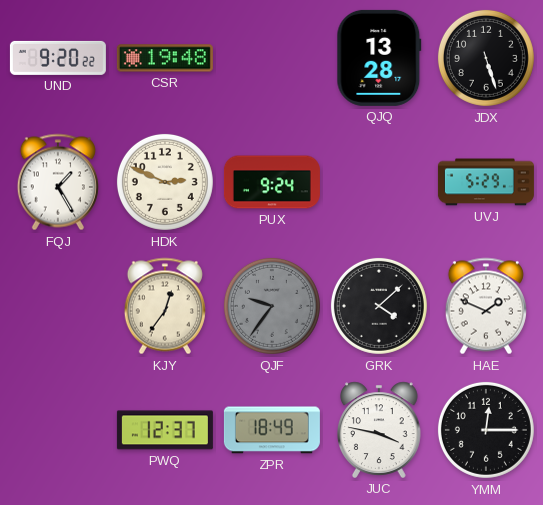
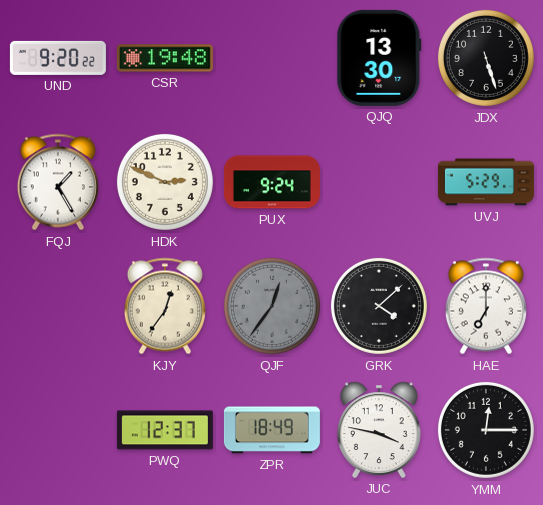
QJQ: 13:28 -> 13:30
QJF: 9:36 -> 12:36
HAE: 1:49 -> 7:00
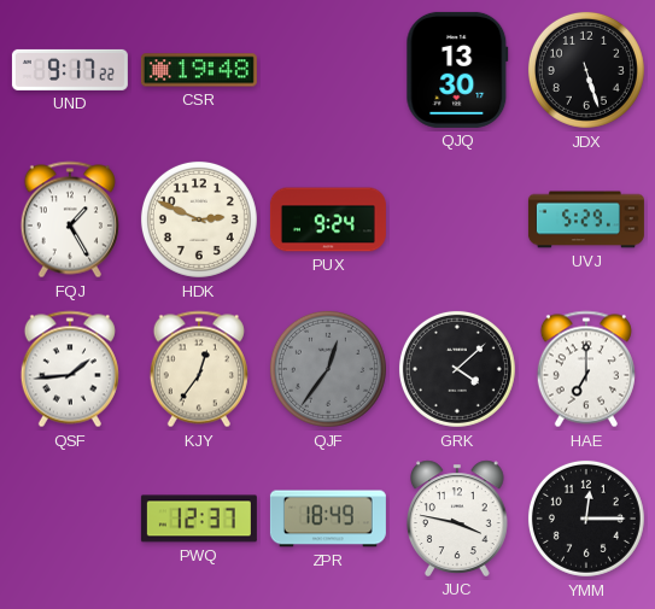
UND: 9:20 -> 9:17
QSF: none -> 1:44
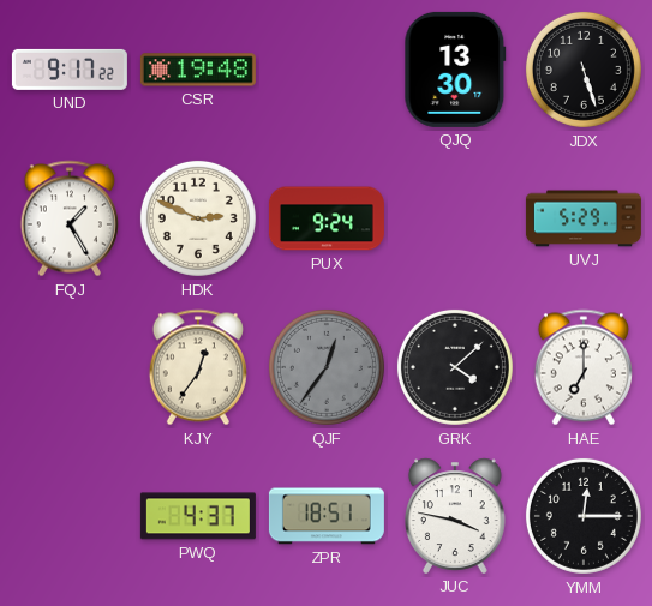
QSF: 1:44 -> none
PWQ: 12:37 -> 4:37
ZPR: 18:49 -> 18:51
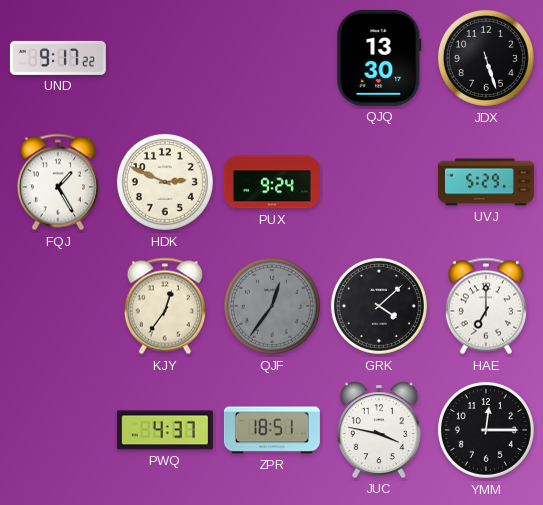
CSR: 19:48 -> none
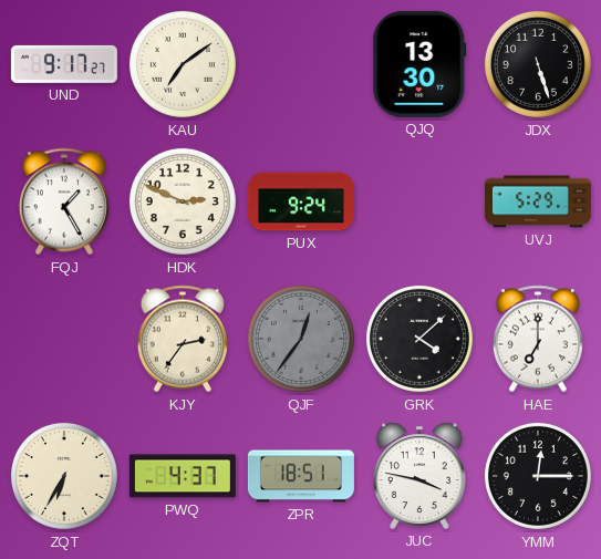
UND: 9:17:22 -> 9:17:27
KAU: none -> 7:09
KJY: 12:36 -> 2:36
ZQT: none -> 6:35
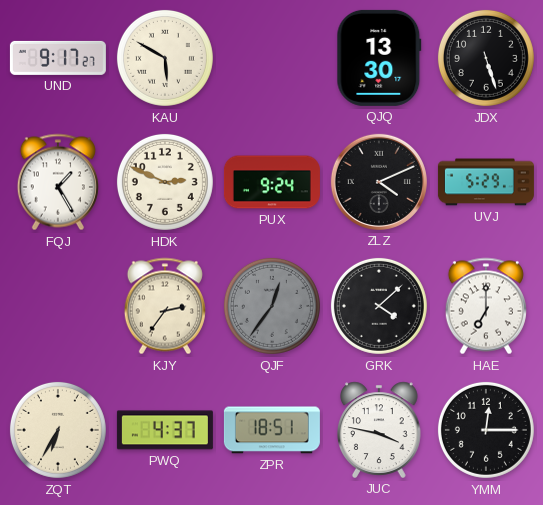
KAU: 7:09 -> 5:50
ZLZ: none -> 4:11
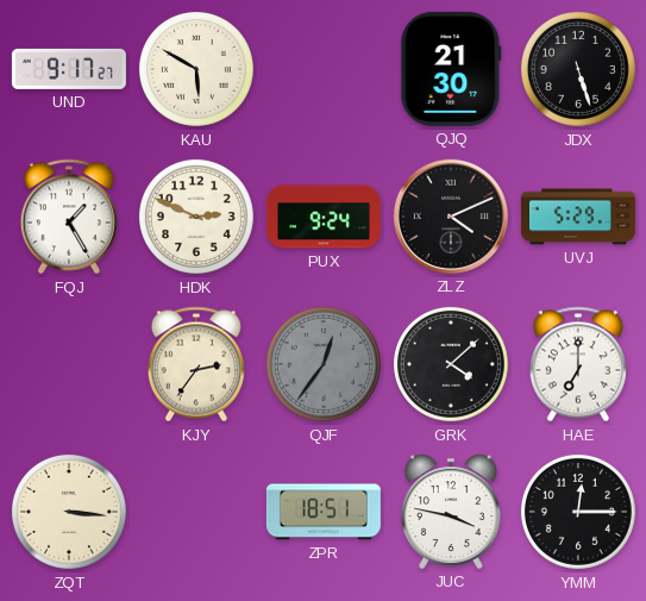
QJQ: 13:30 -> 21:30
ZQT: 6:35 -> 3:16
PWQ: 4:37 -> none
